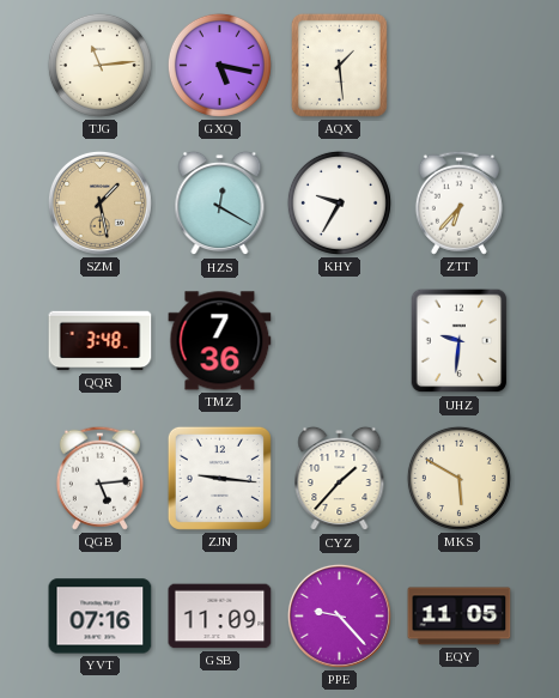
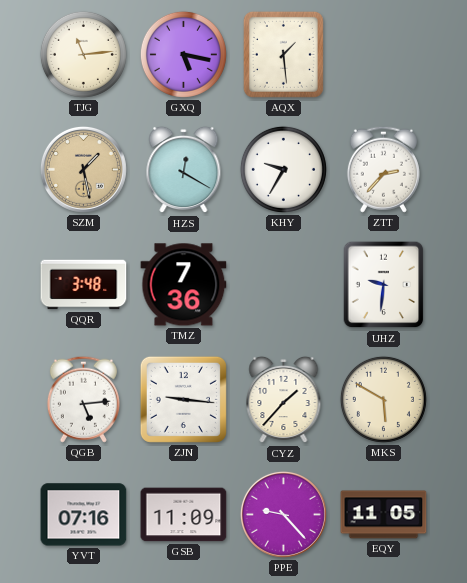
ZTT: 6:37 -> 2:37
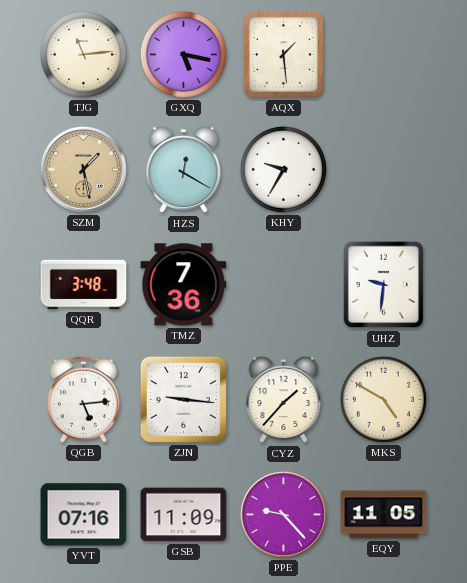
ZTT: 2:37 -> none
MKS: 5:50 -> 4:50
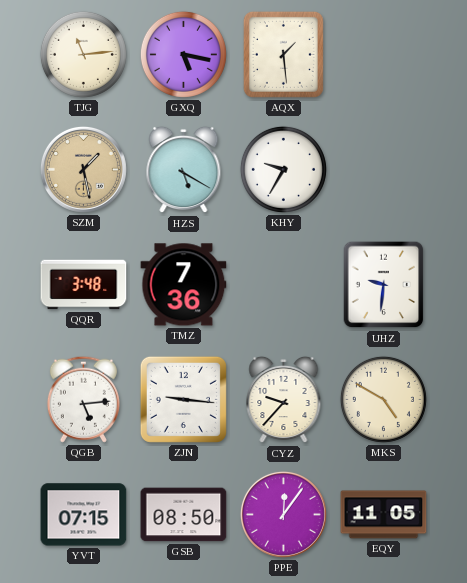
HZS: 12:20 -> 5:20
CYZ: 1:37 -> 9:37
YVT: 07:16 -> 07:15
GSB: 11:09 -> 08:50
PPE: 9:23 -> 12:06
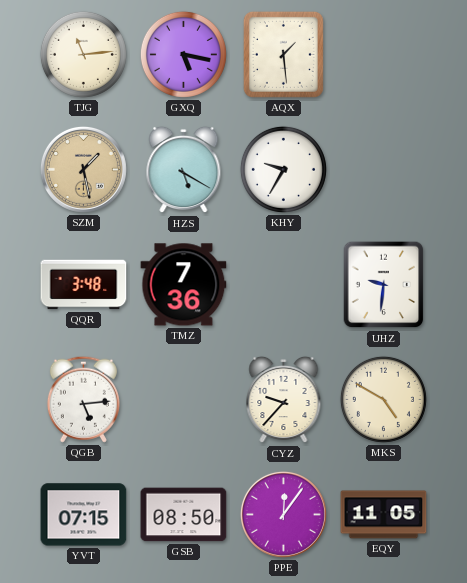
ZJN: 9:16 -> none
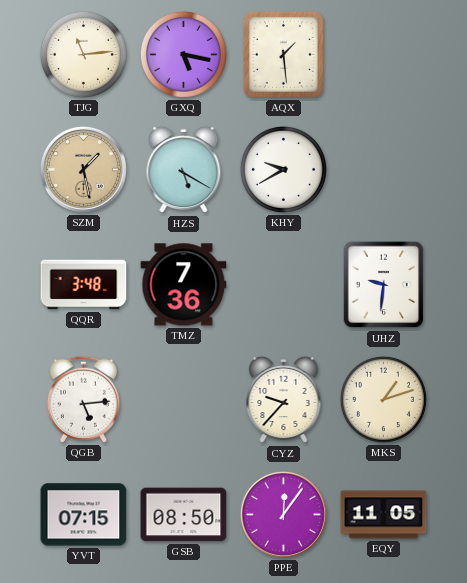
KHY: 9:35 -> 9:40
MKS: 4:50 -> 1:12
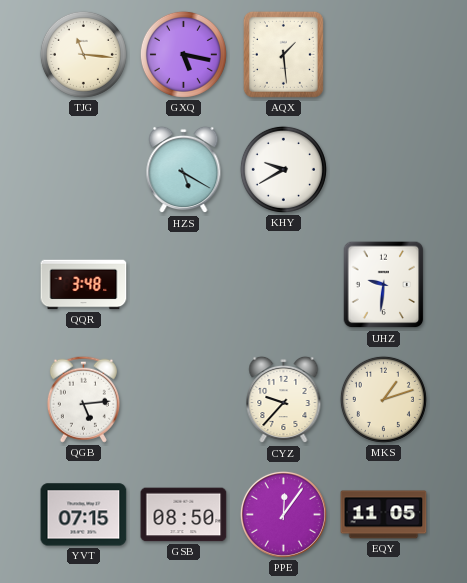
TJG: 11:14 -> 11:16
SZM: 1:28 -> none
TMZ: 7:36 -> none
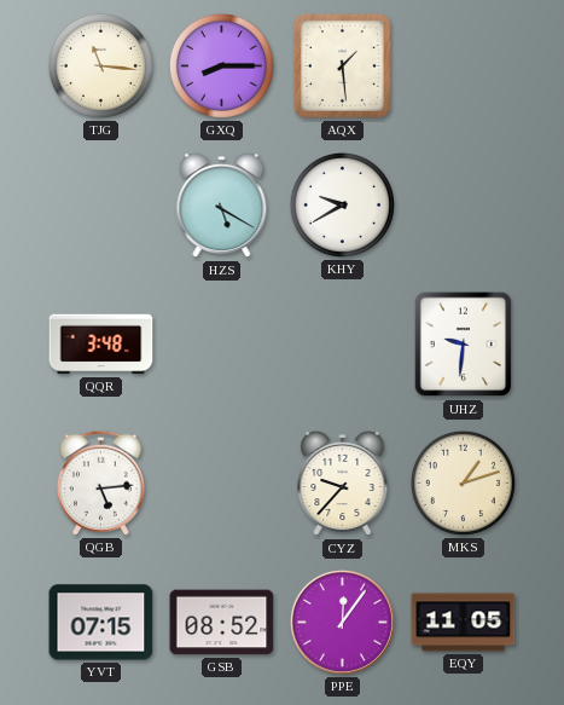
GXQ: 5:17 -> 8:15
GSB: 08:50 -> 08:52
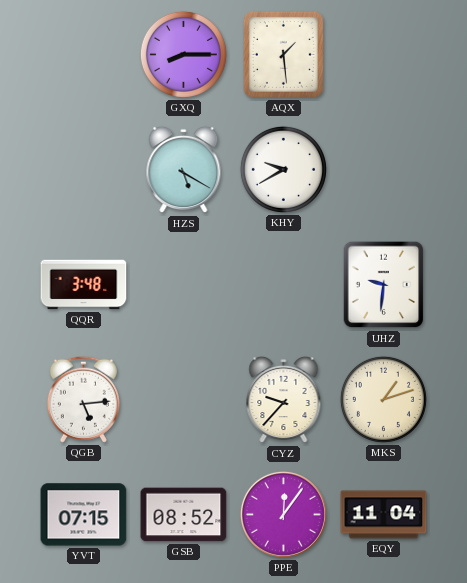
TJG: 11:16 -> none
EQY: 11:05 -> 11:04
